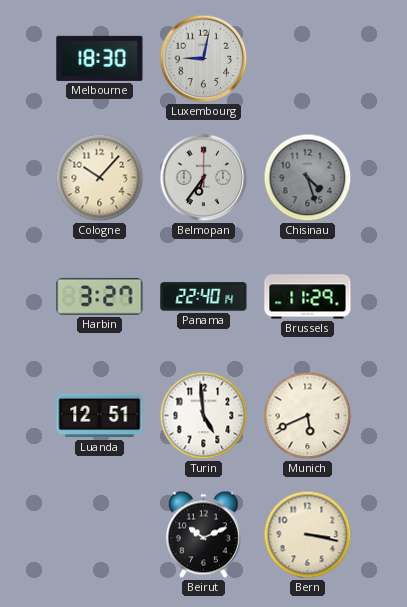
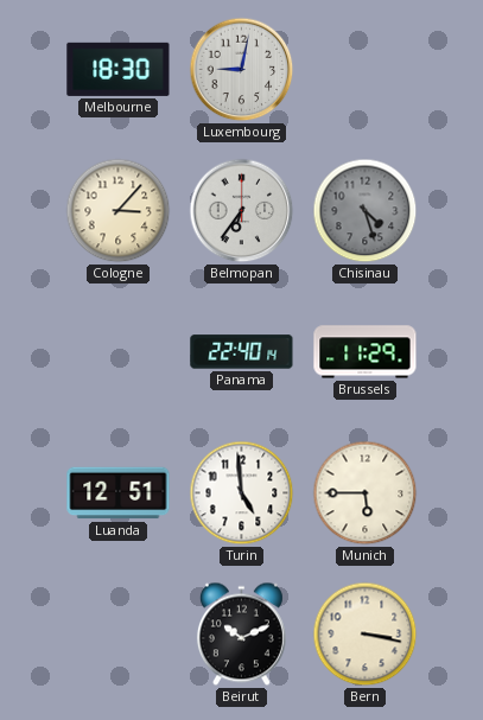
Cologne: 10:07 -> 3:07
Harbin: 3:27 -> none
Munich: 5:41 -> 5:45
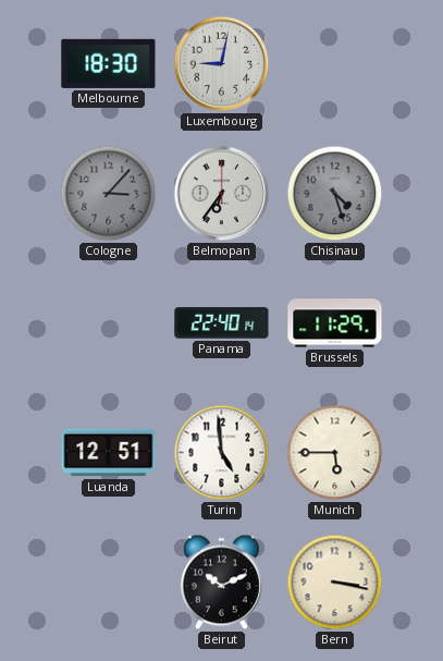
Cologne dial: cream -> grey
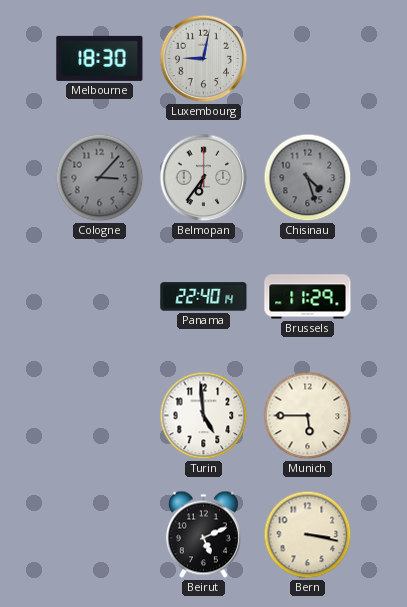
Luanda: 12:51 -> none
Beirut: 10:11 -> 5:11
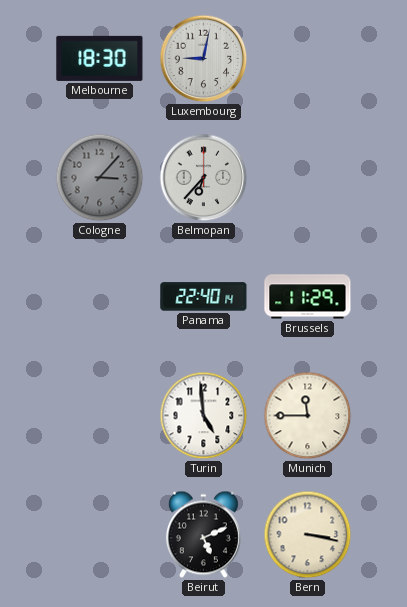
Belmopan: 6:36 -> 6:37
Chisinau: 4:27 -> none
Munich: 5:45 -> 11:45
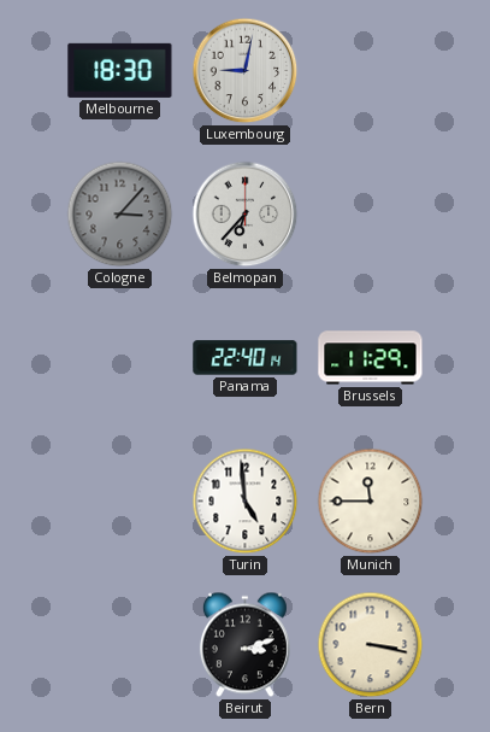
Beirut: 5:11 -> 3:12
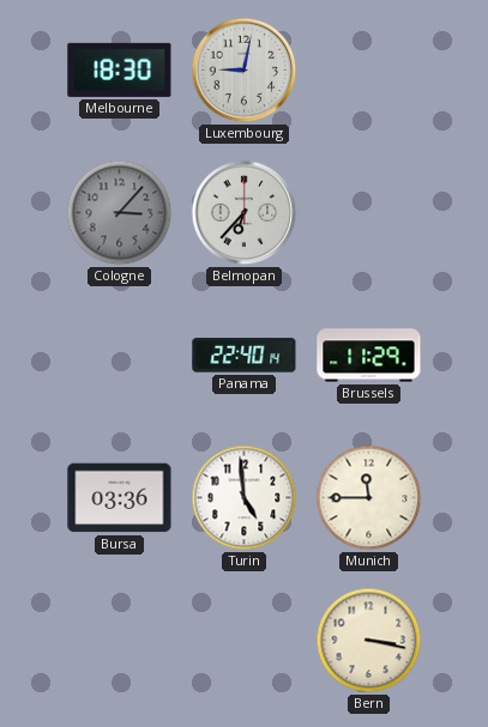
Bursa: none -> 03:36
Beirut: 3:12 -> none
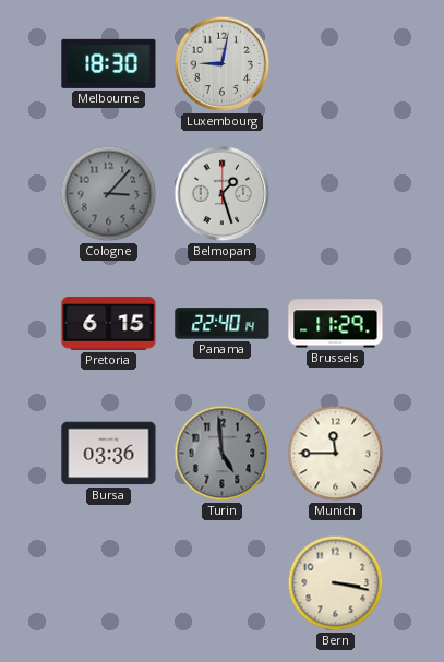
Belmopan: 6:37 -> 1:27
Pretoria: none -> 6:15
Turin dial: white -> grey
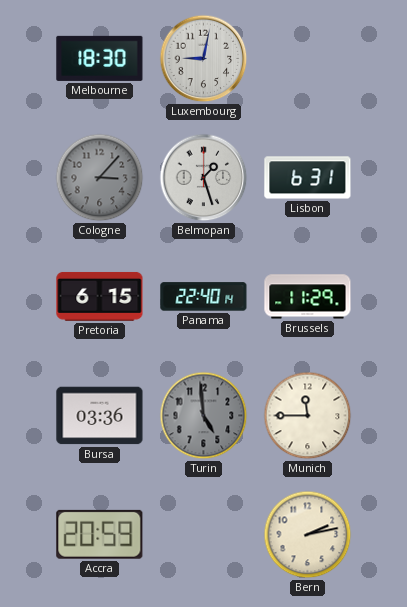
Lisbon: none -> 6:31
Accra: none -> 20:59
Bern: 3:17 -> 2:13
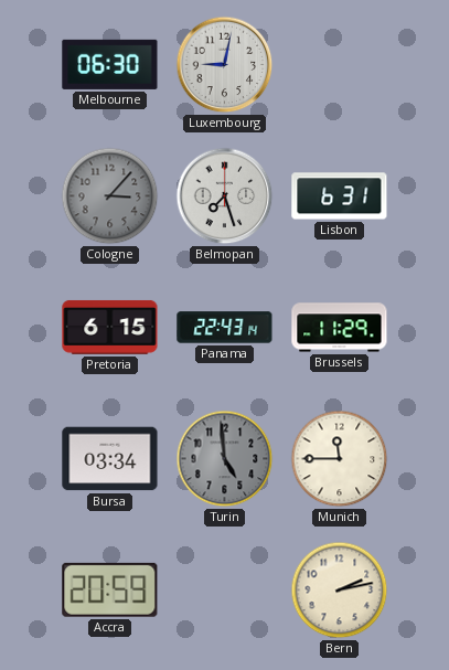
Melbourne: 18:30 -> 06:30
Belmopan: 1:27 -> 7:27
Panama: 22:40 -> 22:43
Bursa: 03:36 -> 03:34
